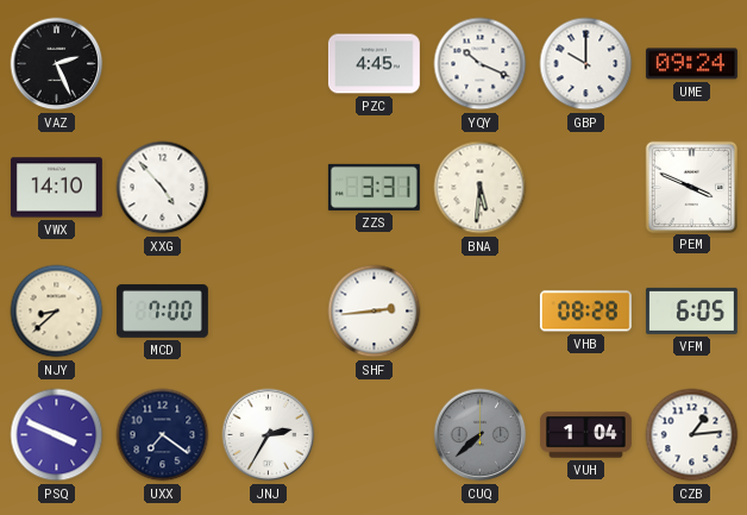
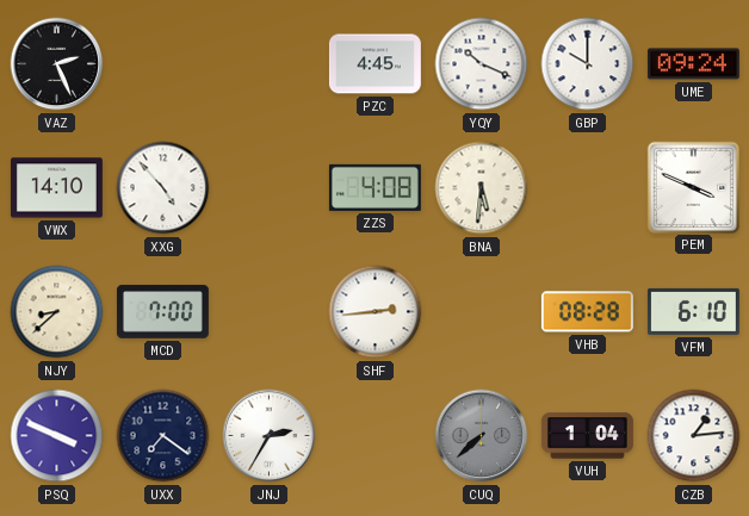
ZZS: 3:31 -> 4:08
VFM: 6:05 -> 6:10
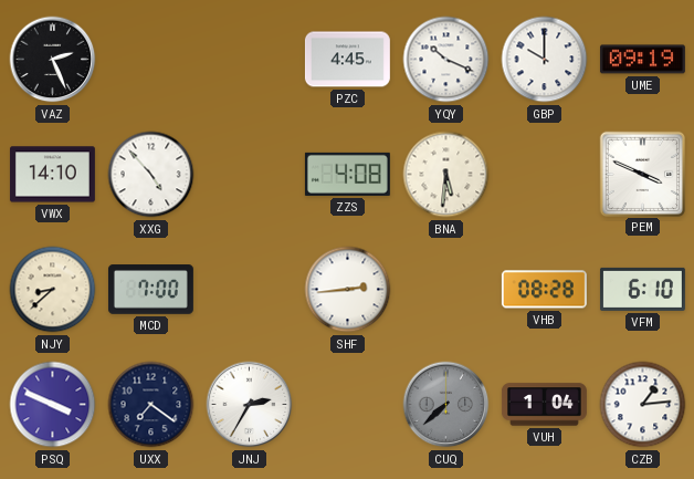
UME: 09:24 -> 09:19
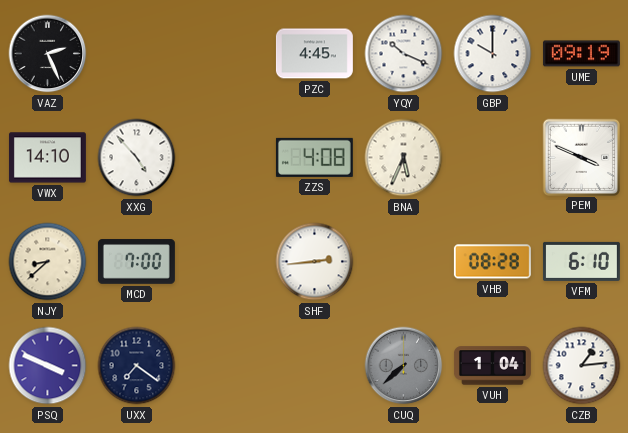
BNA: 5:31 -> 5:34
JNJ: 2:35 -> none
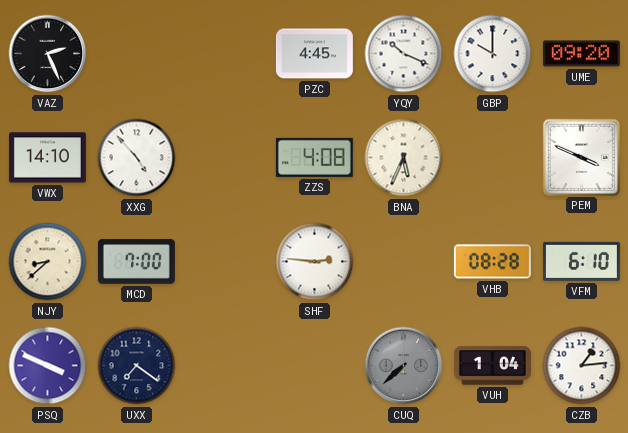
UME: 09:19 -> 09:20
SHF: 2:44 -> 2:46
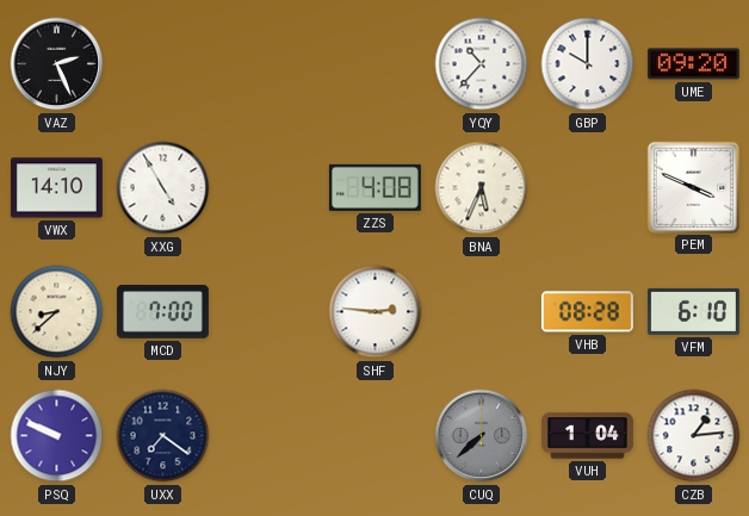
PZC: 4:45 -> none
YQY: 10:19 -> 10:37
XXG: 4:53 -> 4:55
PSQ: 3:49 -> 9:49
